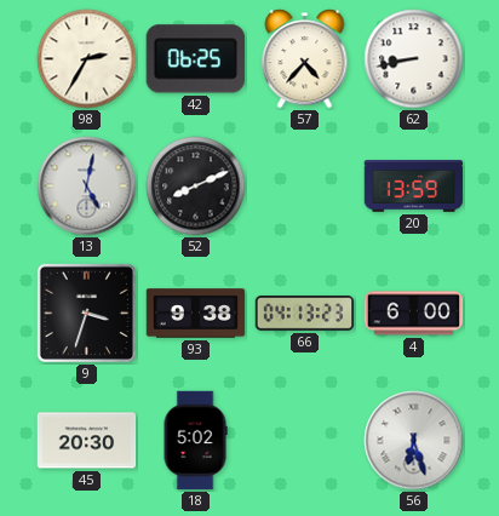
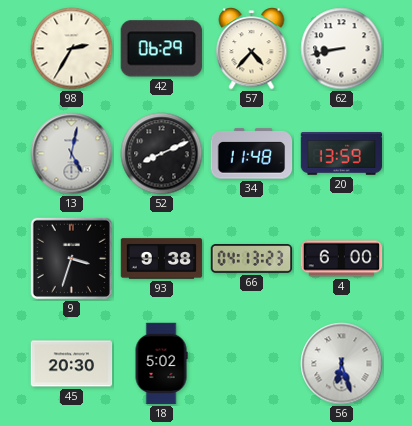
42: 06:25 -> 06:29
34: none -> 11:48
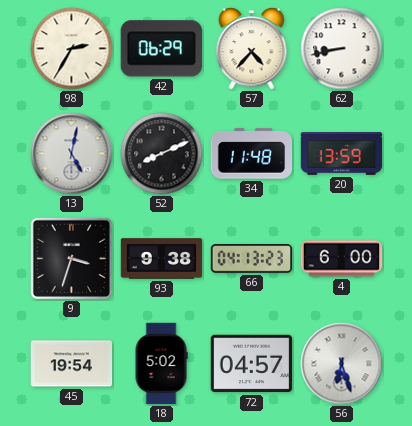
45: 20:30 -> 19:54
72: none -> 04:57
